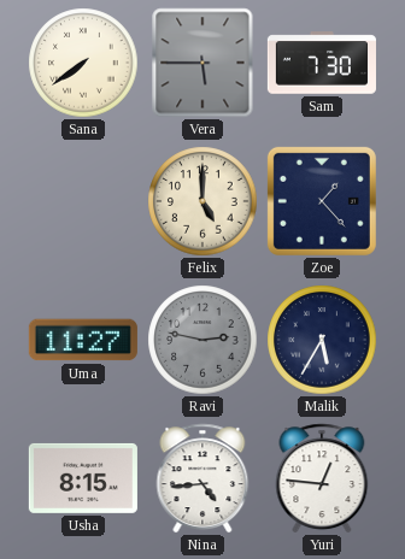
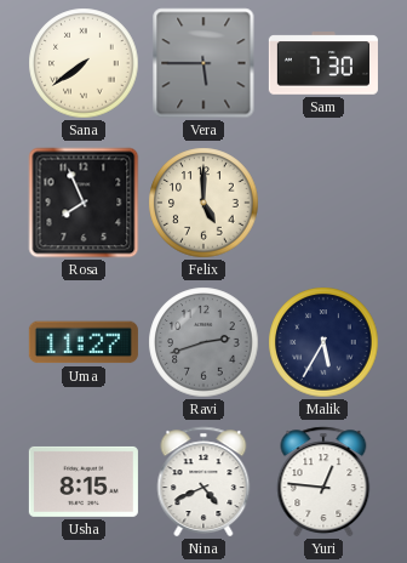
Rosa: none -> 7:56
Zoe: 1:23 -> none
Ravi: 2:47 -> 2:42
Nina: 4:44 -> 4:41
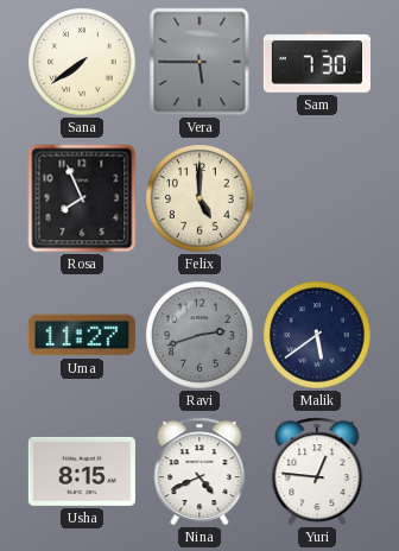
Malik: 5:35 -> 5:39
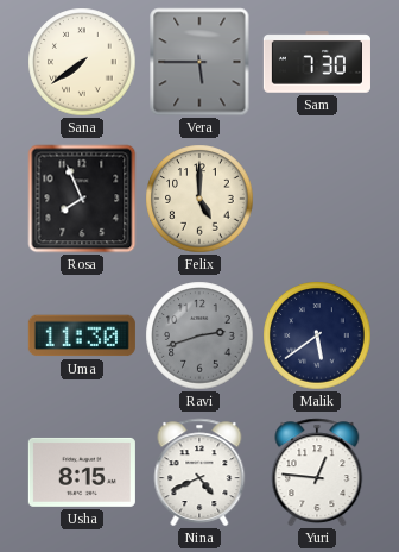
Uma: 11:27 -> 11:30
